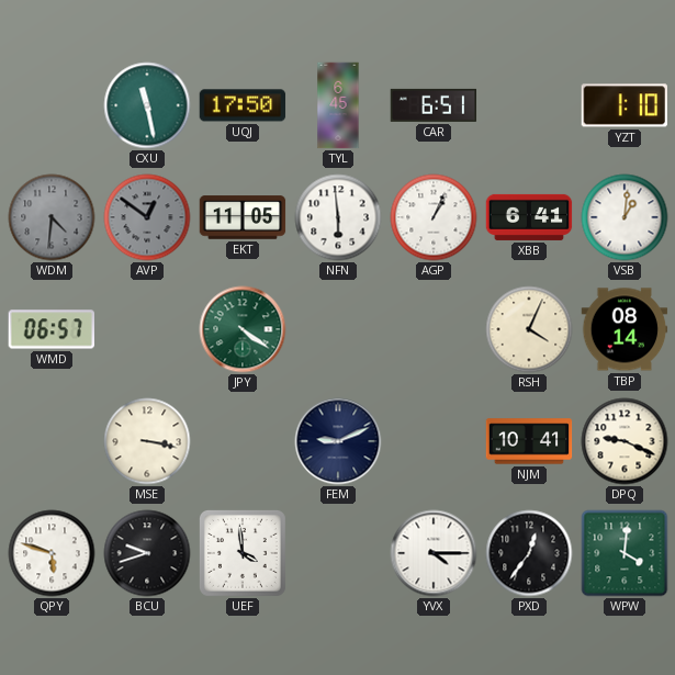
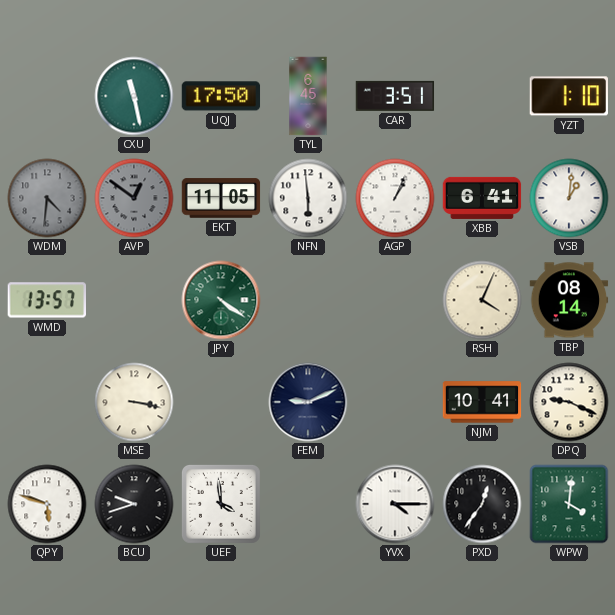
CAR: 6:51 -> 3:51
WMD: 06:57 -> 13:57
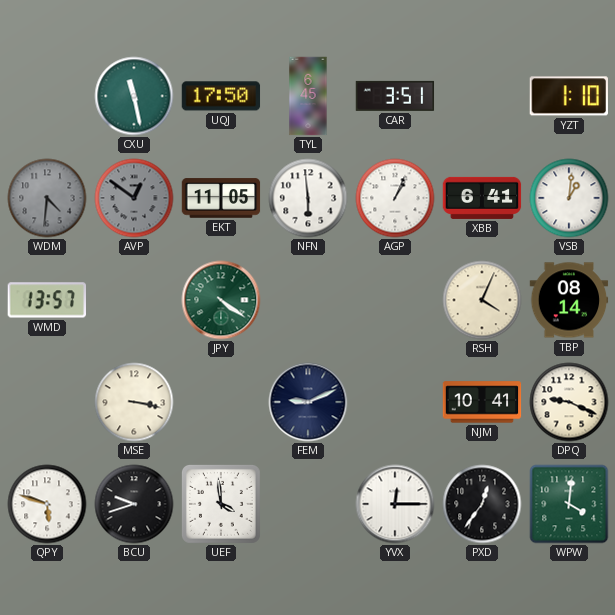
YVX: 4:15 -> 12:15
